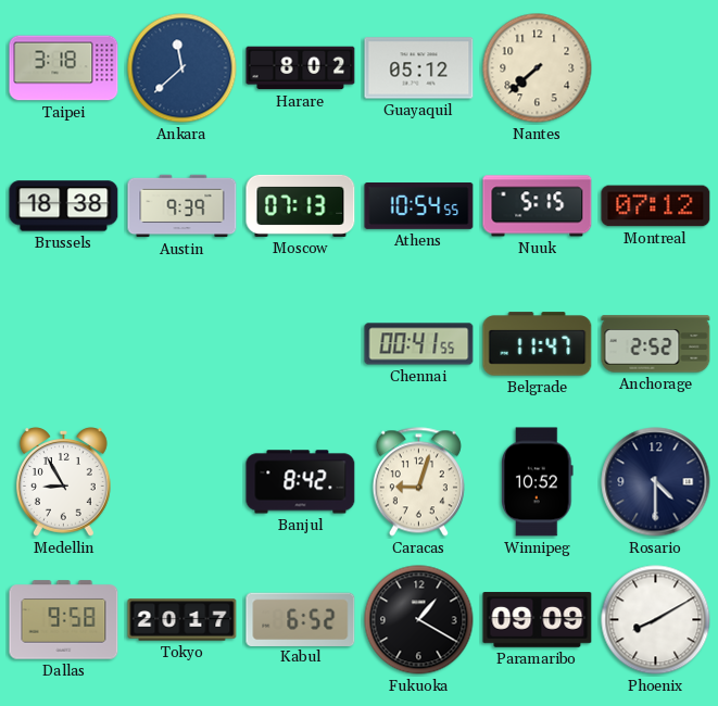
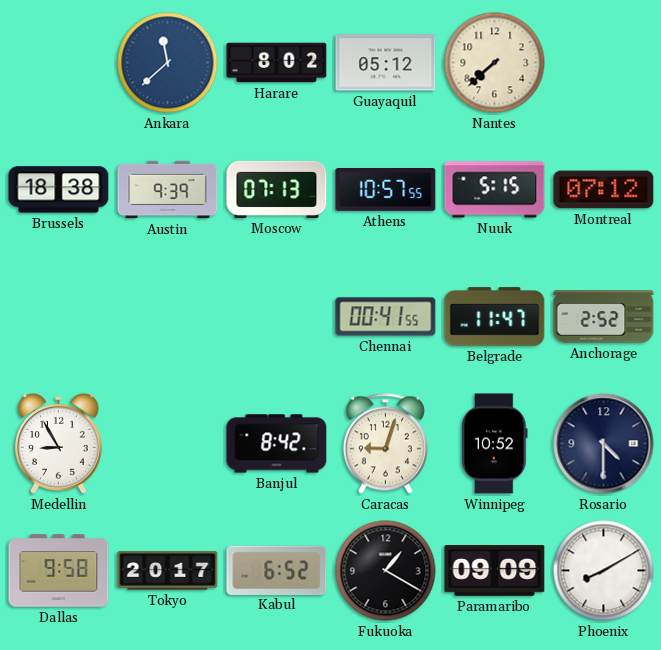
Taipei: 3:18 -> none
Athens: 10:54 -> 10:57
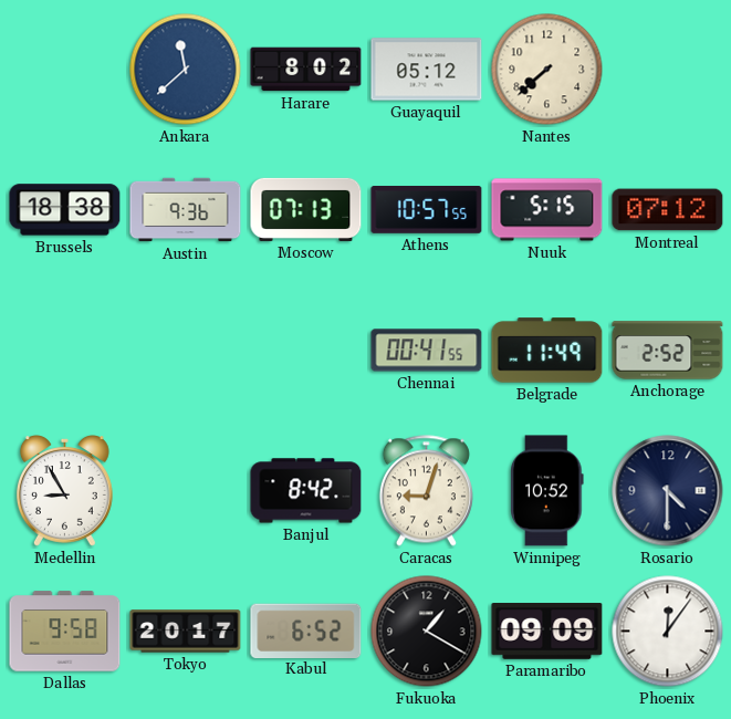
Austin: 9:39 -> 9:36
Belgrade: 11:47 -> 11:49
Phoenix: 8:10 -> 12:06
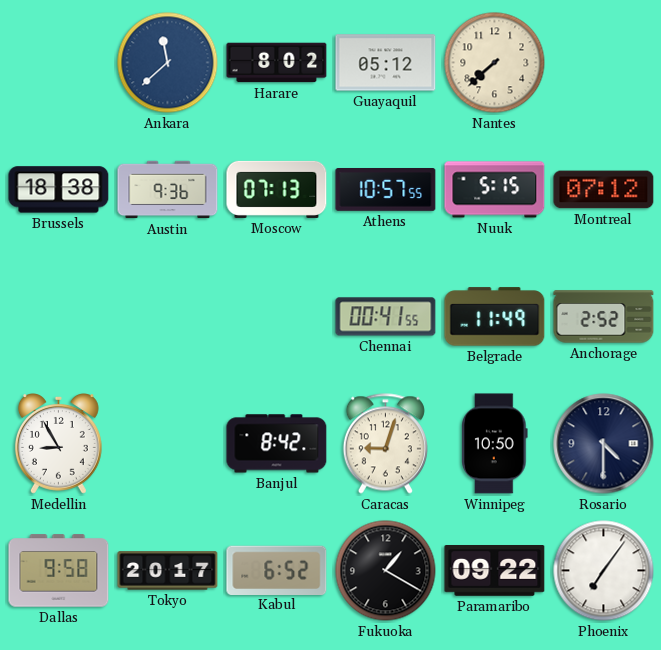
Winnipeg: 10:52 -> 10:50
Paramaribo: 09:09 -> 09:22
Phoenix: 12:06 -> 7:06
